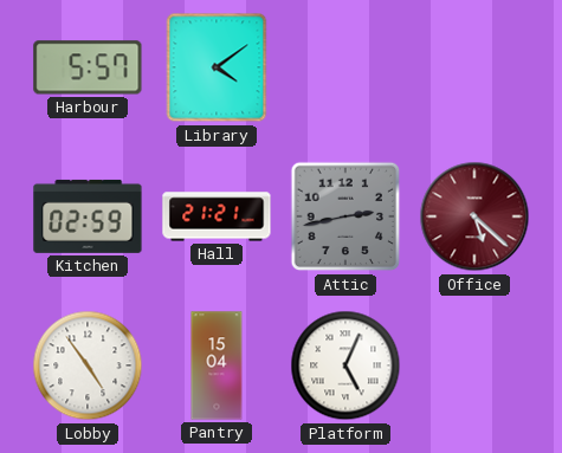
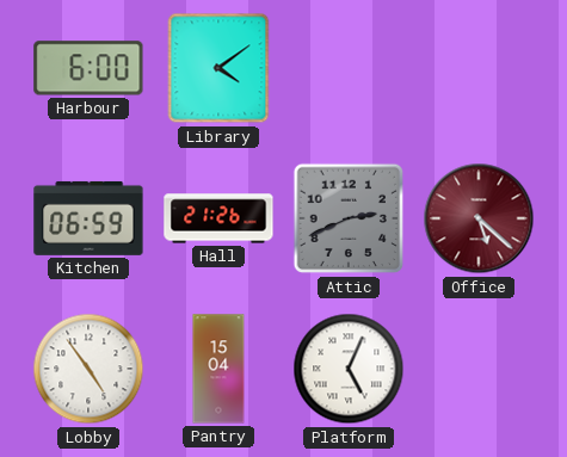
Harbour: 5:57 -> 6:00
Kitchen: 02:59 -> 06:59
Hall: 21:21 -> 21:26
Attic: 2:43 -> 2:41
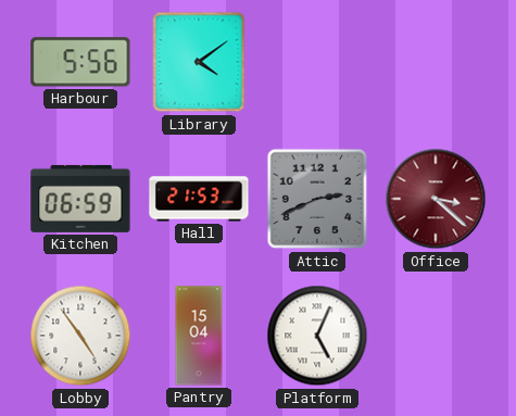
Harbour: 6:00 -> 5:56
Hall: 21:26 -> 21:53
Office: 5:22 -> 3:22
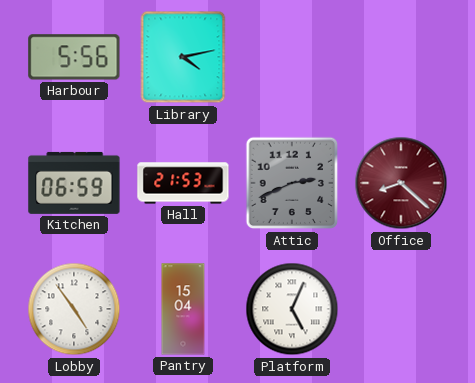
Library: 4:09 -> 4:13
Office: 3:22 -> 8:22
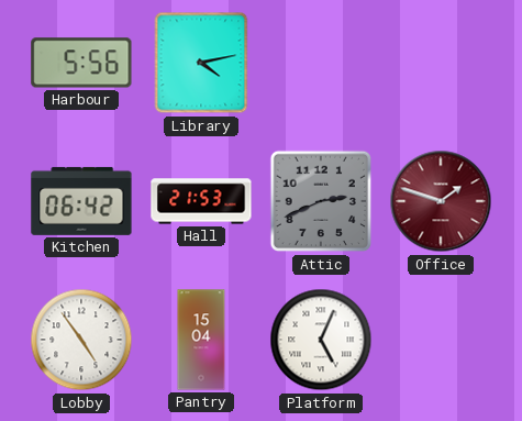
Kitchen: 06:59 -> 06:42
Office: 8:22 -> 1:48
